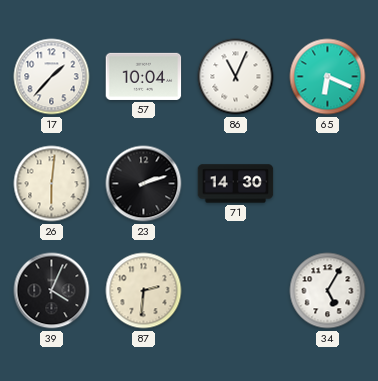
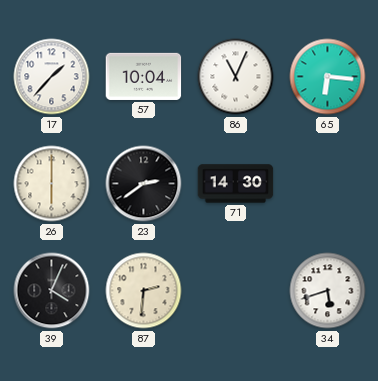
65: 6:19 -> 6:16
26: 6:01 -> 6:00
23: 2:12 -> 2:39
34: 5:05 -> 5:42
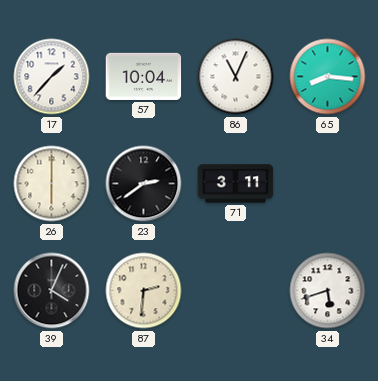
65: 6:16 -> 8:16
71: 14:30 -> 3:11
